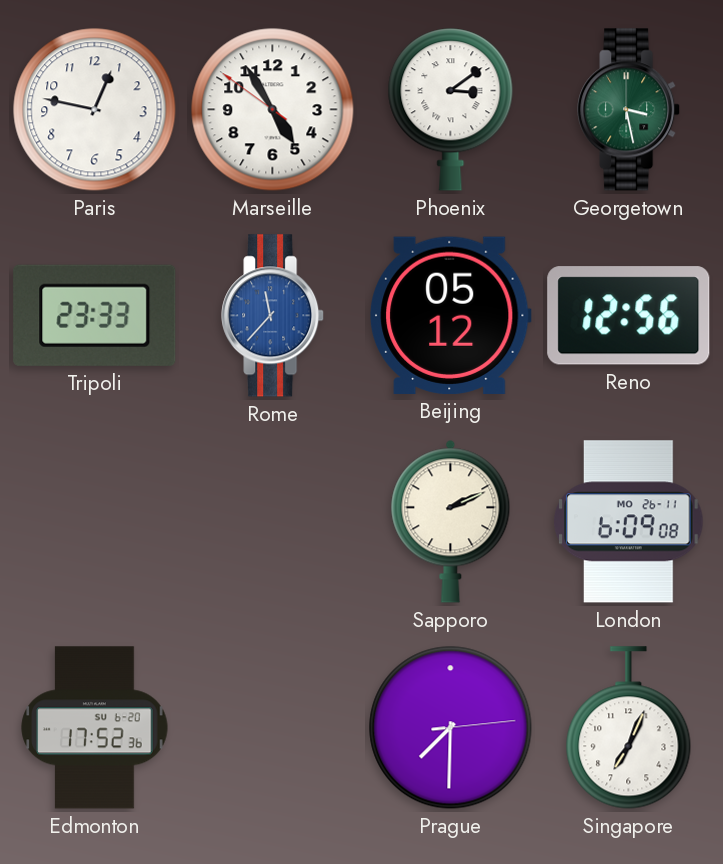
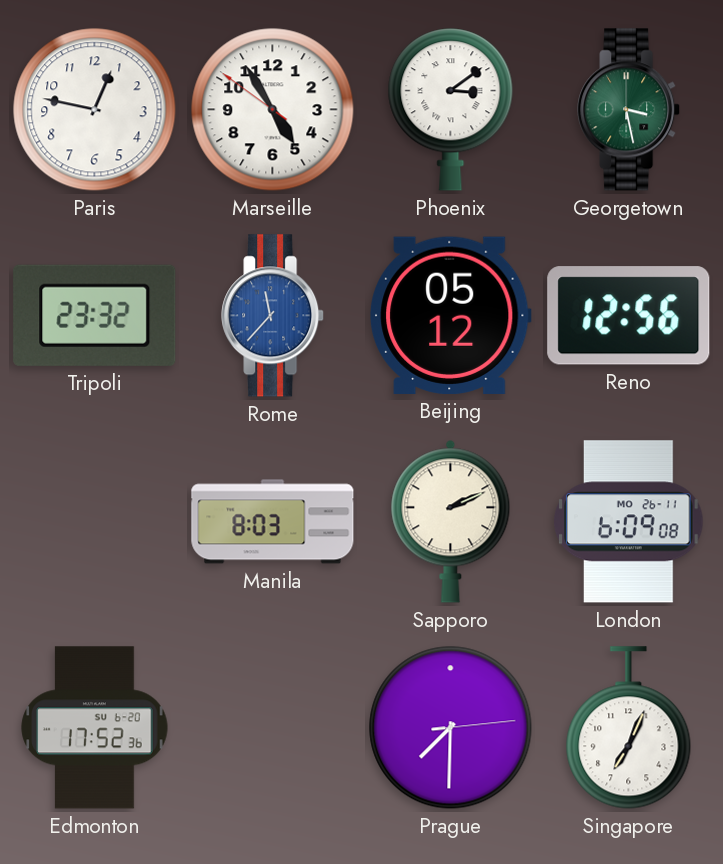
Tripoli: 23:33 -> 23:32
Manila: none -> 8:03
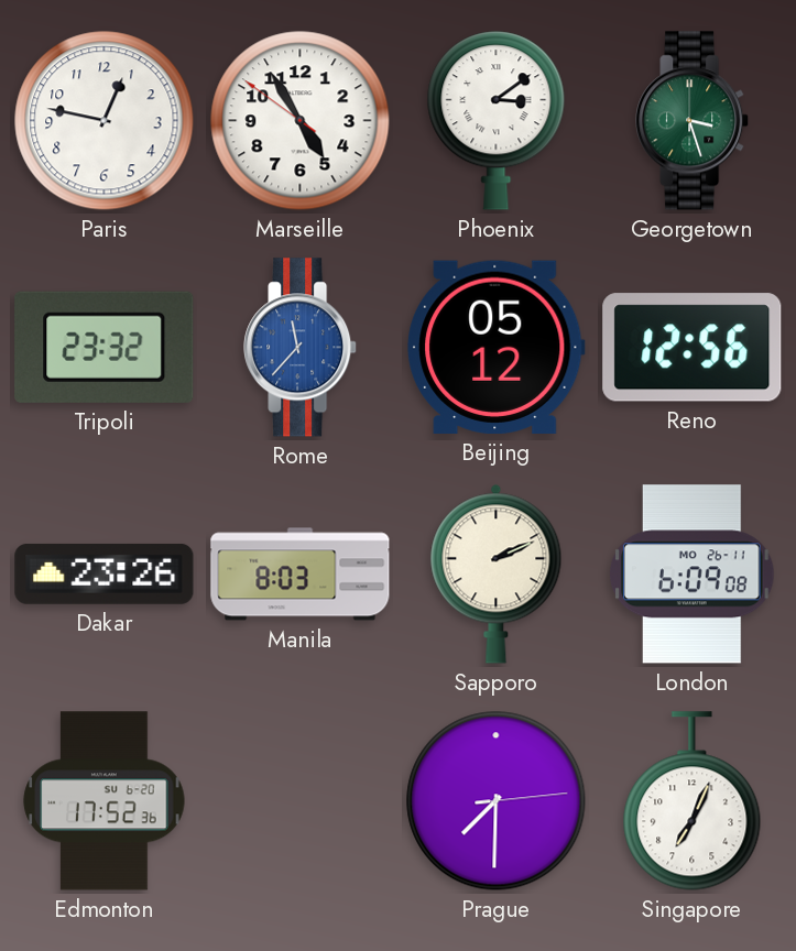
Georgetown: 3:28 -> 3:27
Dakar: none -> 23:26
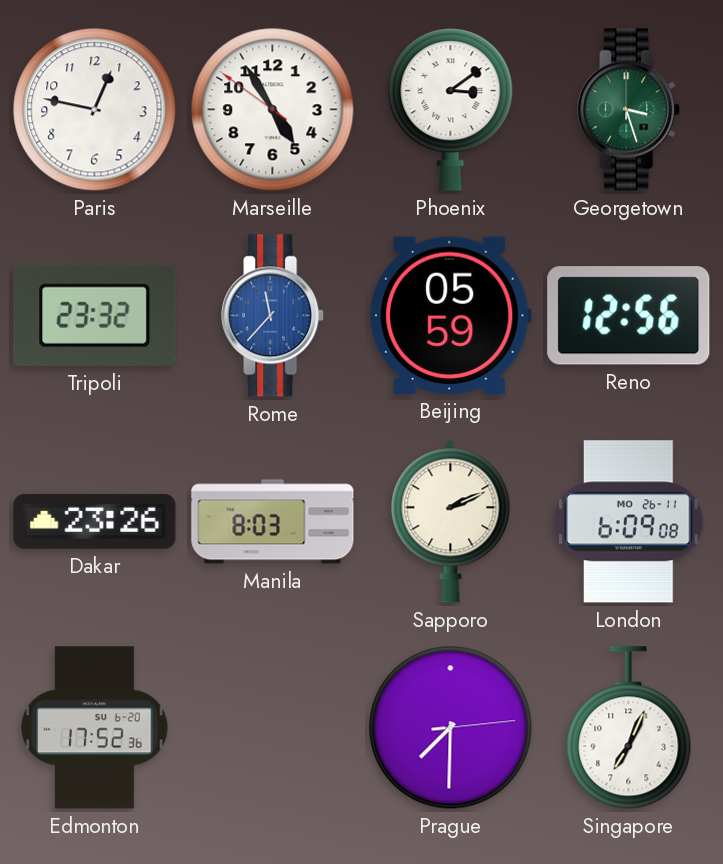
Beijing: 05:12 -> 05:59
